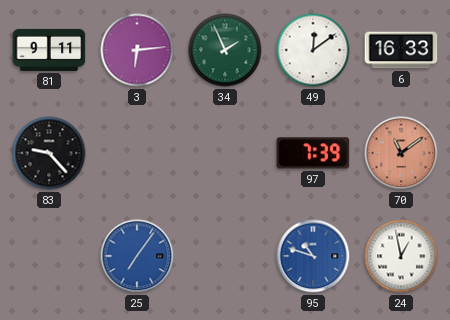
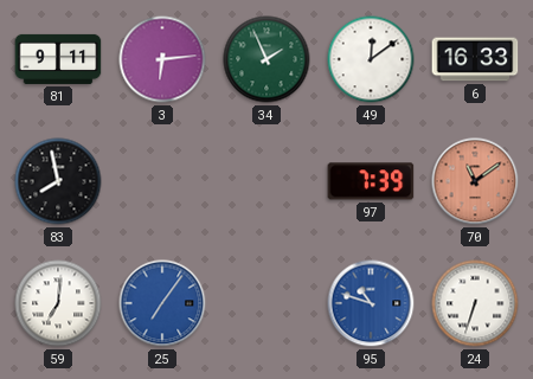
83: 9:23 -> 7:58
59: none -> 7:01
24: 12:58 -> 6:33
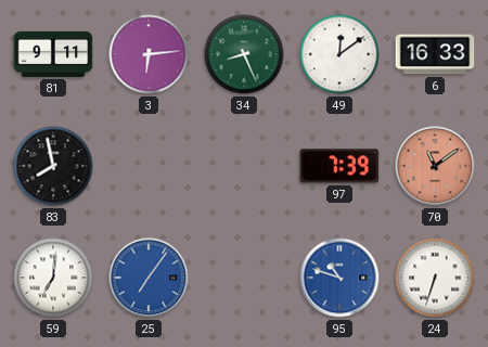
34: 1:56 -> 8:26
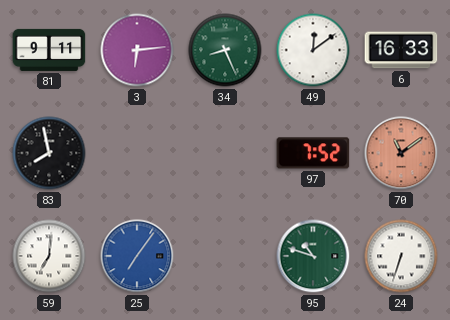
97: 7:39 -> 7:52
95 dial: blue -> green
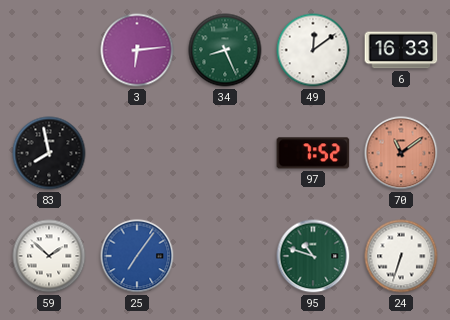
81: 9:11 -> none
59: 7:01 -> 1:52
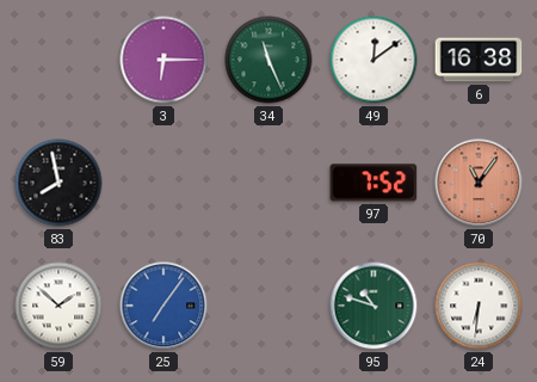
3: 6:14 -> 6:15
34: 8:26 -> 11:26
6: 16:33 -> 16:38
70: 11:09 -> 11:06
24: 6:33 -> 6:31
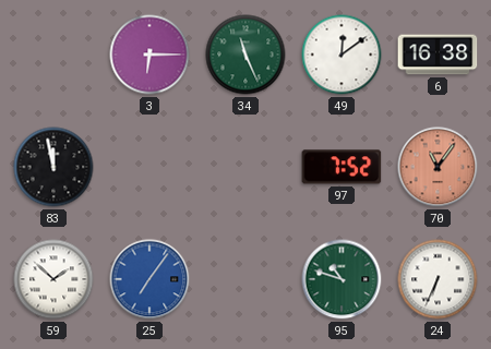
83: 7:58 -> 11:58
24: 6:31 -> 6:34
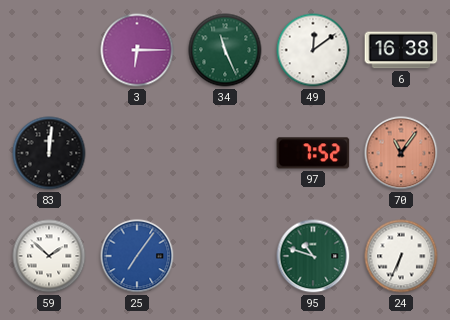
83: 11:58 -> 12:01
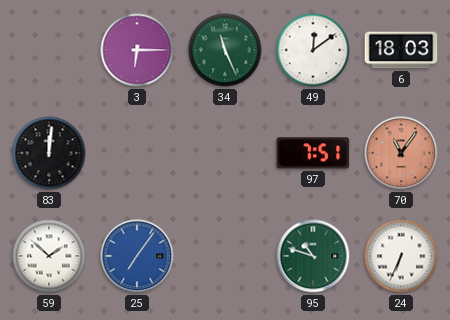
6: 16:38 -> 18:03
97: 7:52 -> 7:51
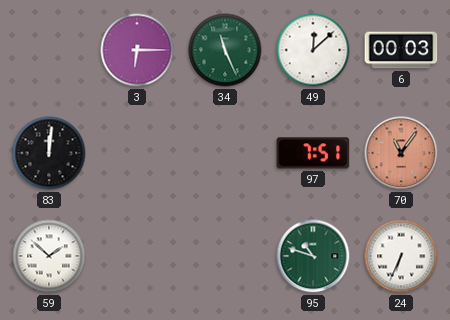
49: 12:09 -> 12:08
6: 18:03 -> 00:03
25: 7:06 -> none
